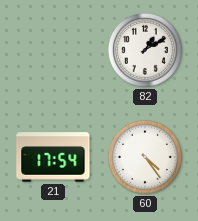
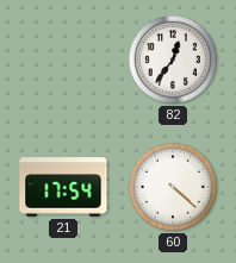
82: 1:10 -> 12:36
60: 4:24 -> 4:22
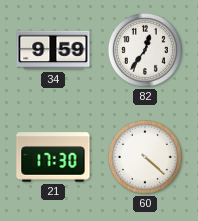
34: none -> 9:59
21: 17:54 -> 17:30
